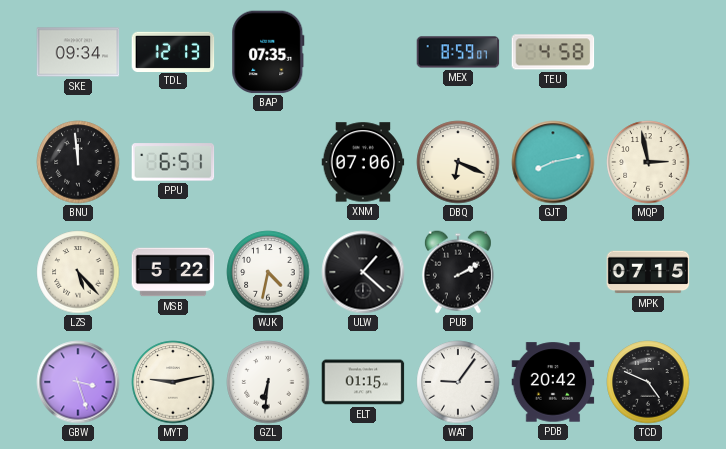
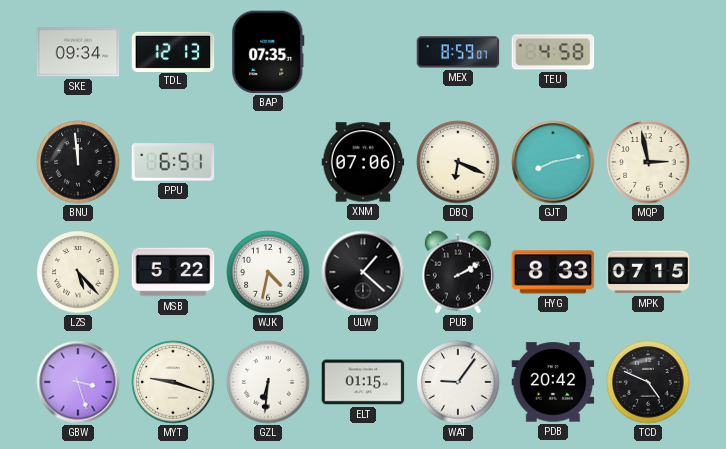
HYG: none -> 8:33
MYT: 9:13 -> 9:18
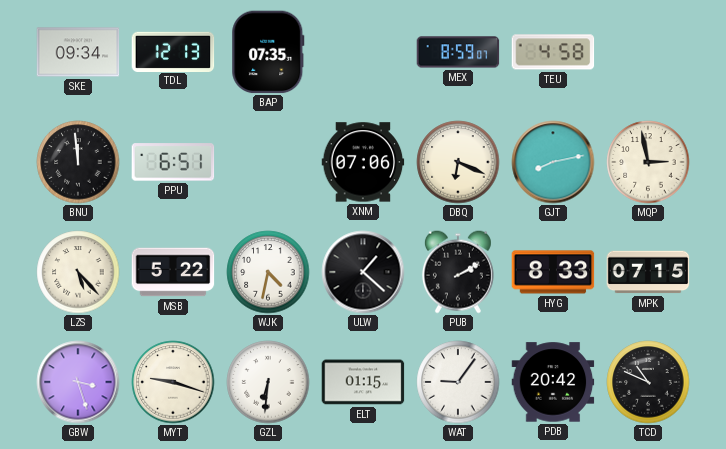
TCD: 4:49 -> 10:49
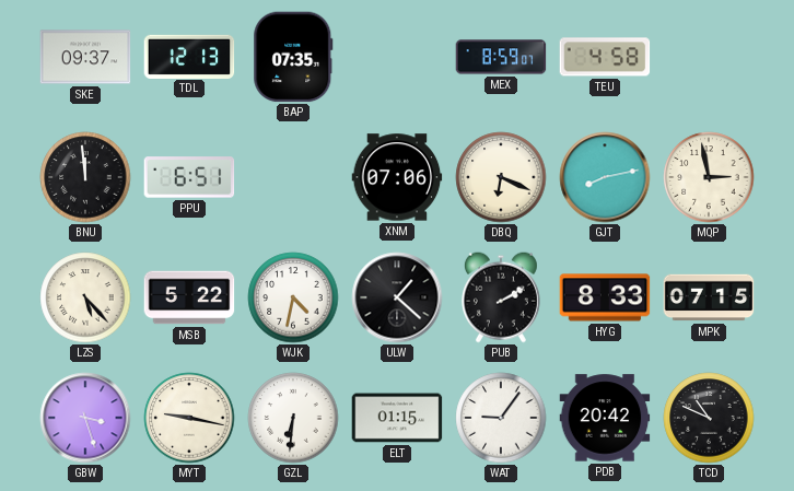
SKE: 09:34 -> 09:37
MYT: 9:18 -> 9:17
